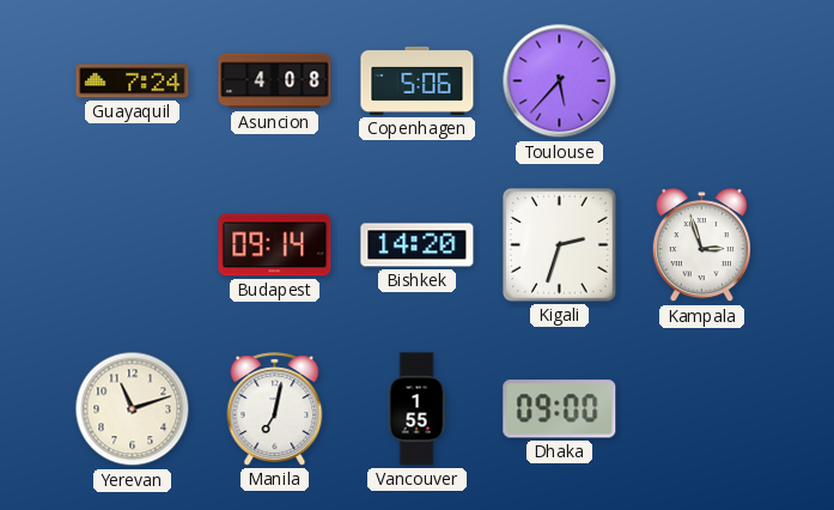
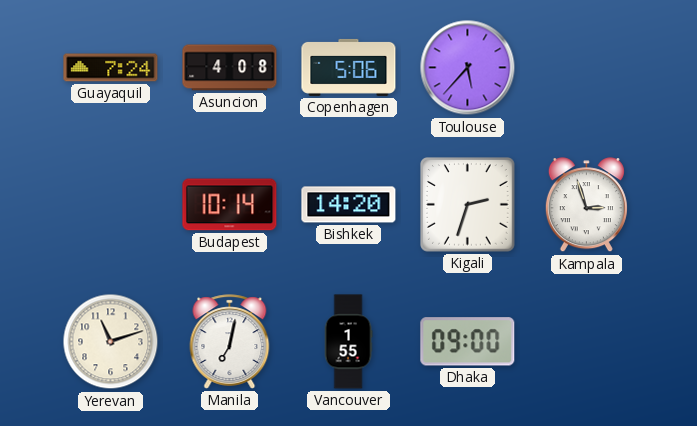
Budapest: 09:14 -> 10:14
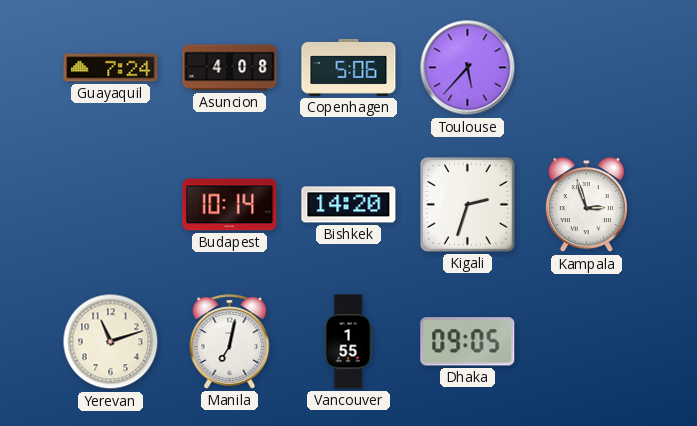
Dhaka: 09:00 -> 09:05
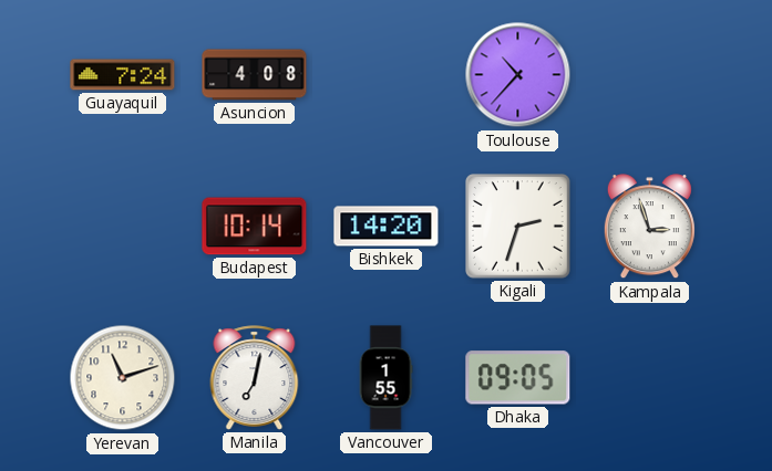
Copenhagen: 5:06 -> none
Toulouse: 5:37 -> 10:37
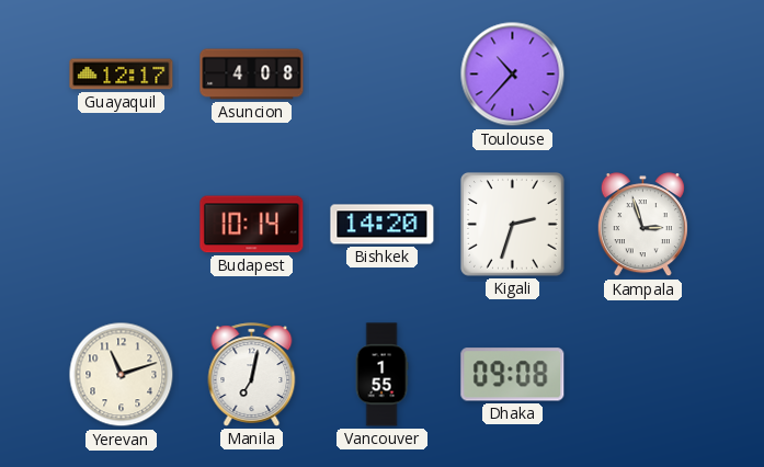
Guayaquil: 7:24 -> 12:17
Dhaka: 09:05 -> 09:08
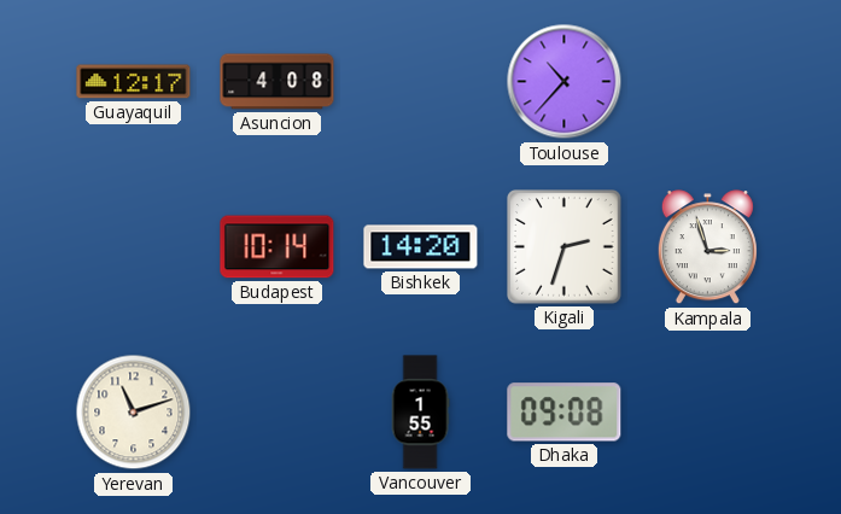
Manila: 7:02 -> none
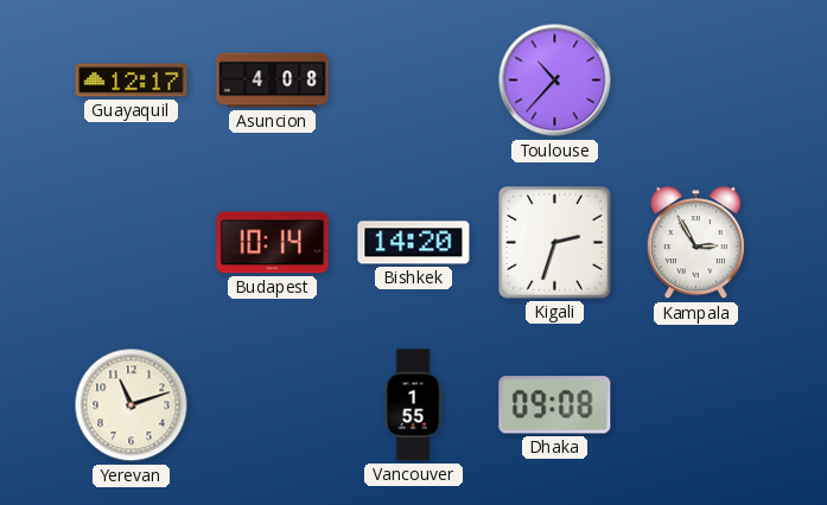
Kampala: 2:57 -> 2:55
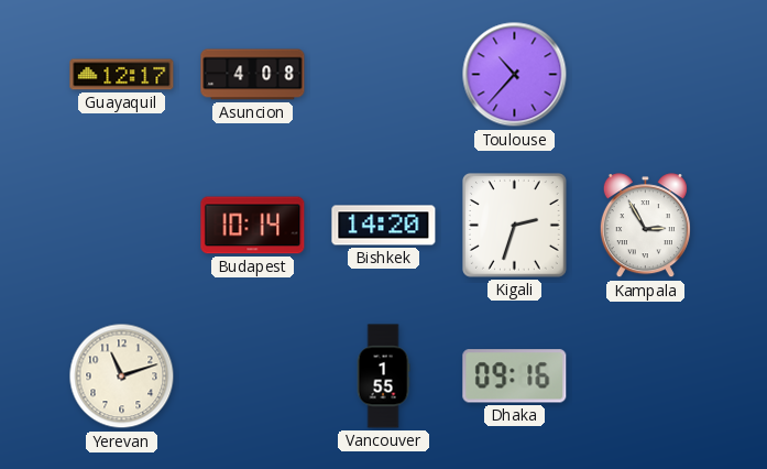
Dhaka: 09:08 -> 09:16
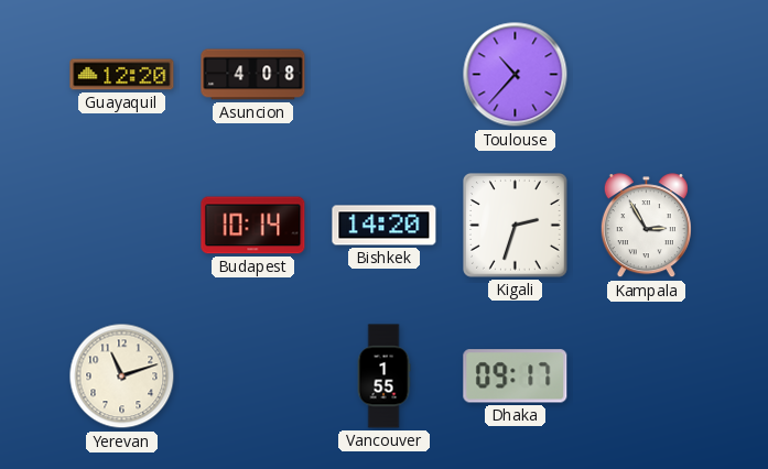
Guayaquil: 12:17 -> 12:20
Dhaka: 09:16 -> 09:17
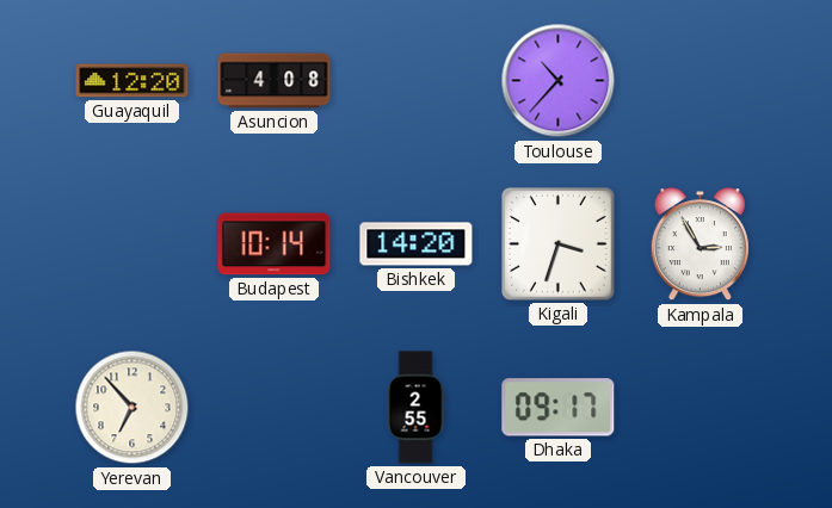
Kigali: 2:33 -> 3:33
Yerevan: 11:12 -> 6:53
Vancouver: 1:55 -> 2:55
